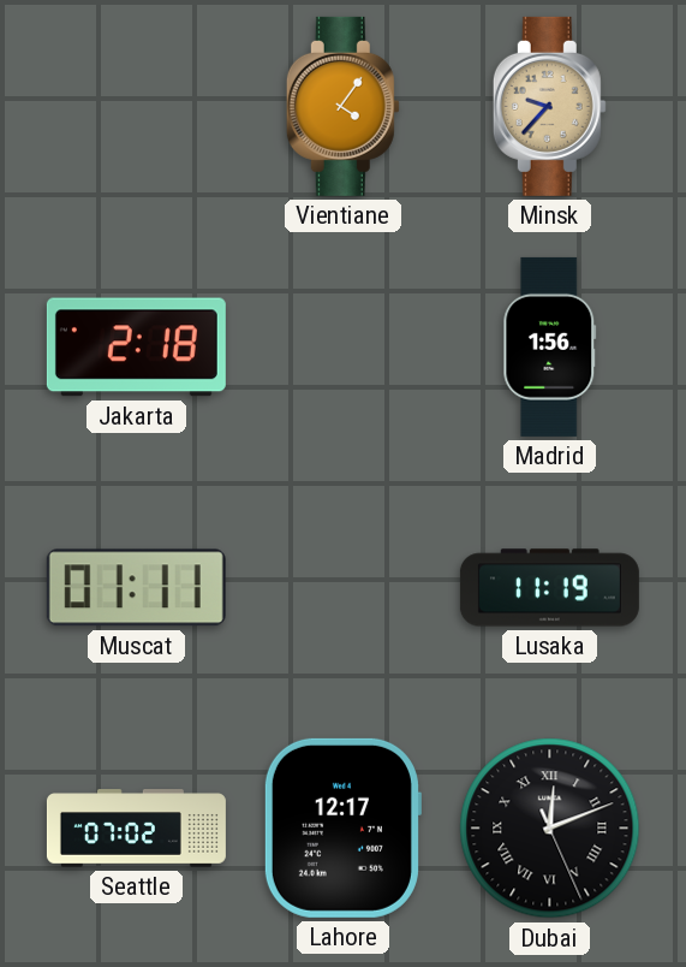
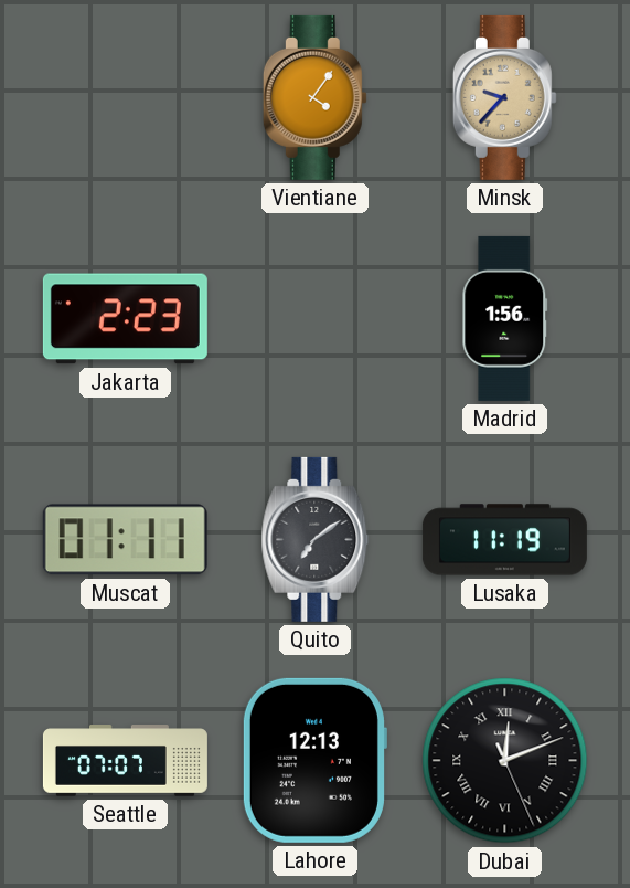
Jakarta: 2:18 -> 2:23
Quito: none -> 7:09
Seattle: 07:02 -> 07:07
Lahore: 12:17 -> 12:13
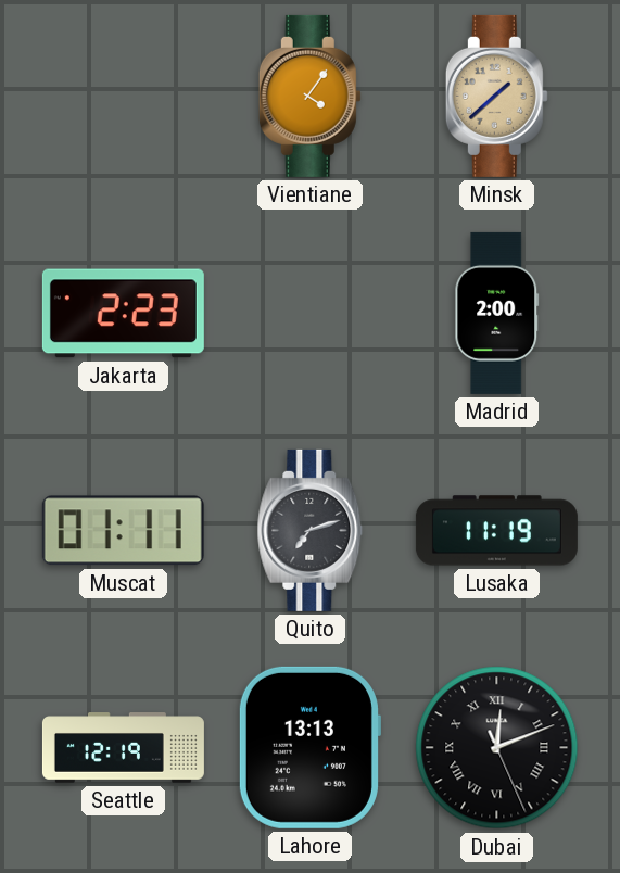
Minsk: 9:37 -> 1:38
Madrid: 1:56 -> 2:00
Quito: 7:09 -> 7:12
Seattle: 07:07 -> 12:19
Lahore: 12:13 -> 13:13
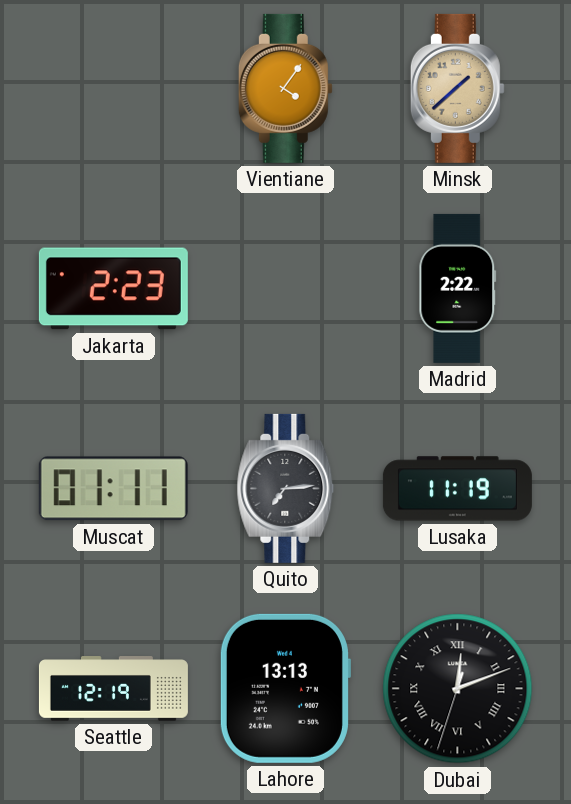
Madrid: 2:00 -> 2:22
Quito: 7:12 -> 7:14
Dubai: 12:11:26 -> 12:11:33
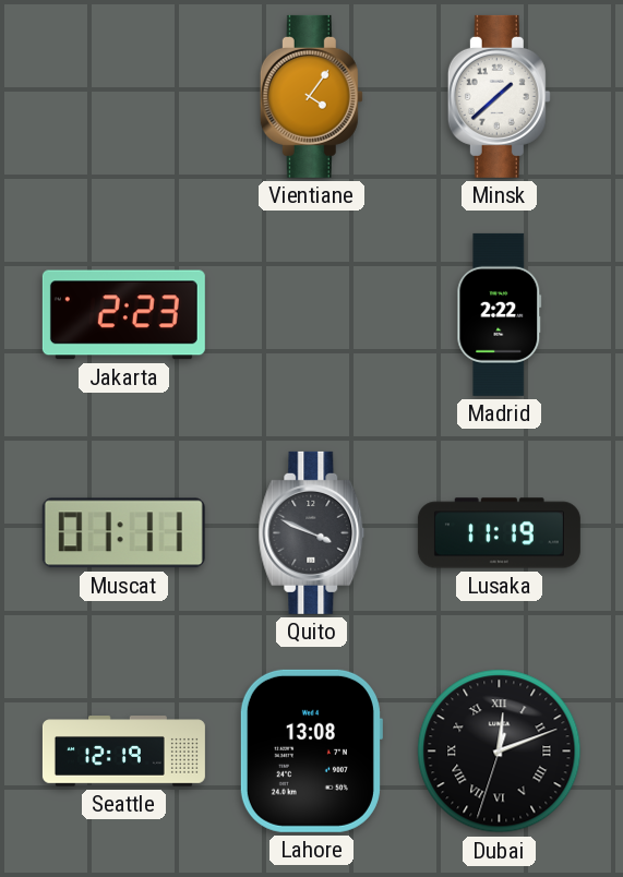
Minsk dial: champagne -> white
Quito: 7:14 -> 3:49
Lahore: 13:13 -> 13:08
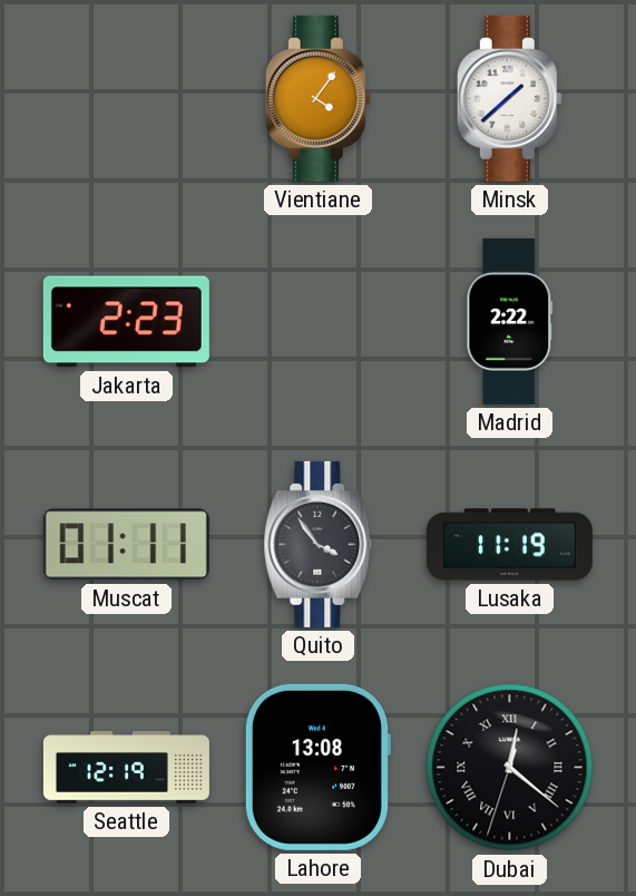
Quito: 3:49 -> 3:54
Dubai: 12:11 -> 12:21
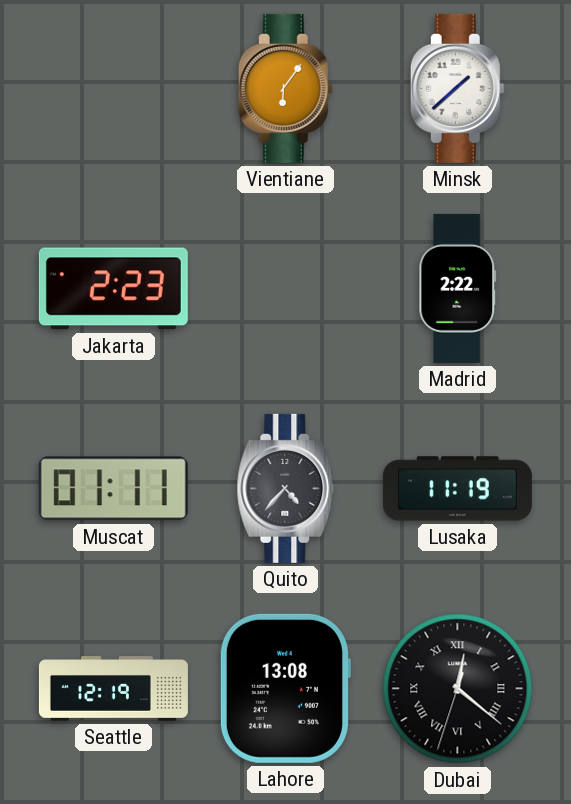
Vientiane: 4:06 -> 6:06
Quito: 3:54 -> 4:37
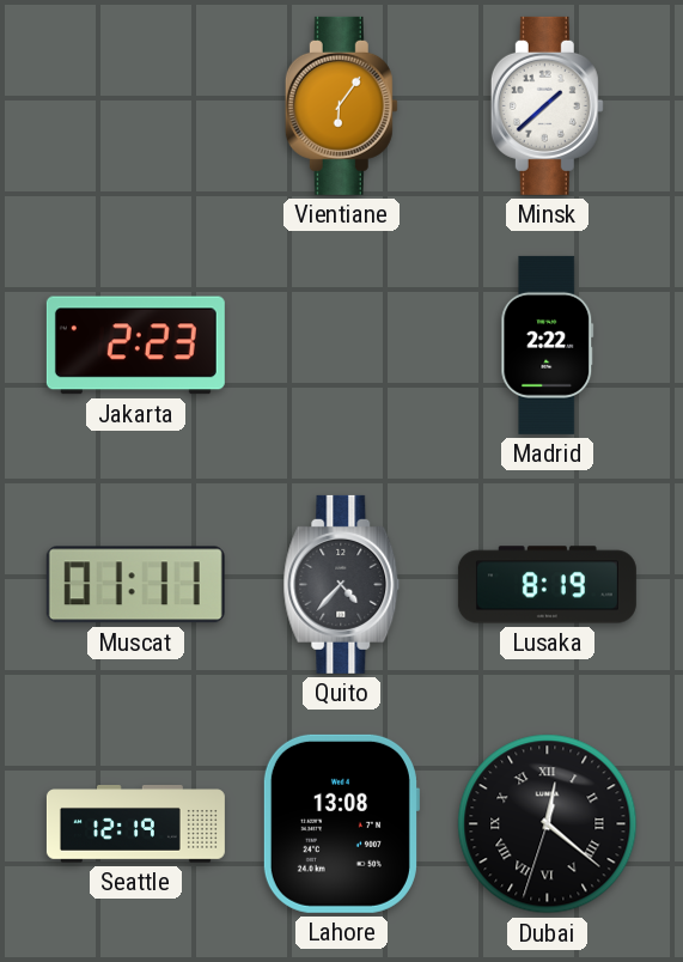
Lusaka: 11:19 -> 8:19
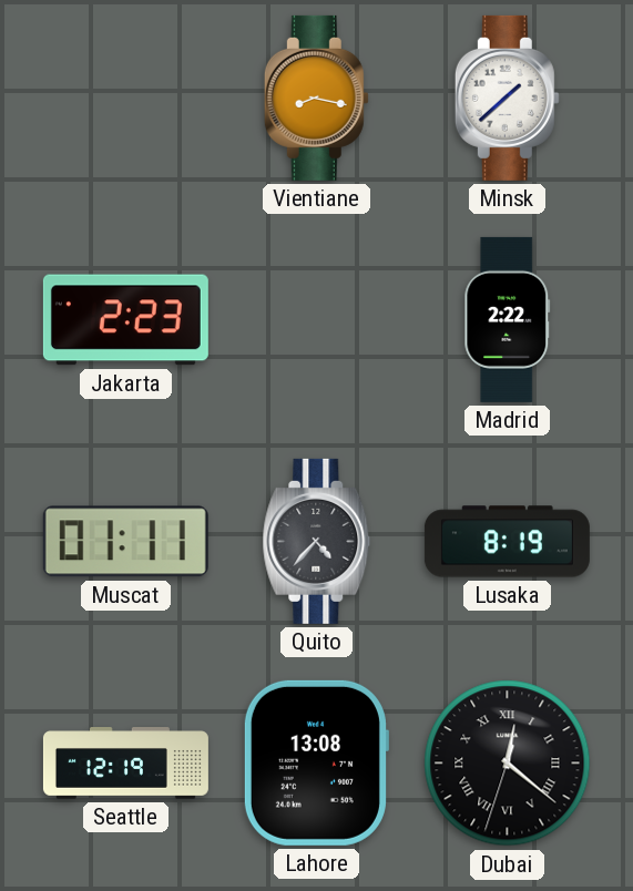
Vientiane: 6:06 -> 8:17
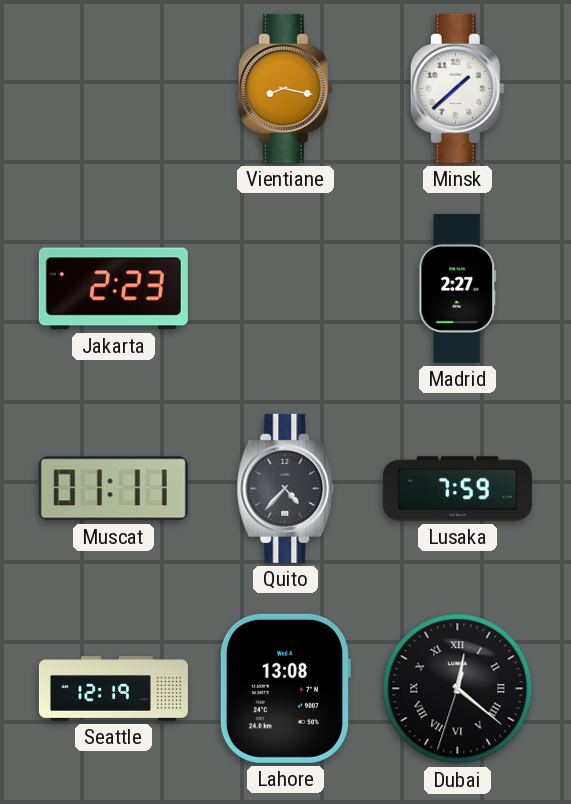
Madrid: 2:22 -> 2:27
Lusaka: 8:19 -> 7:59
